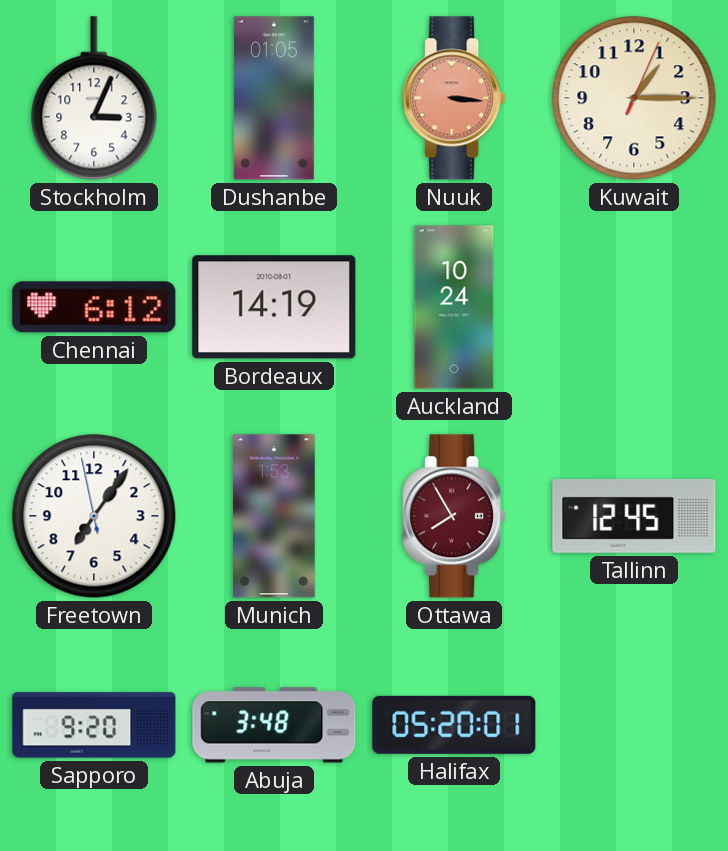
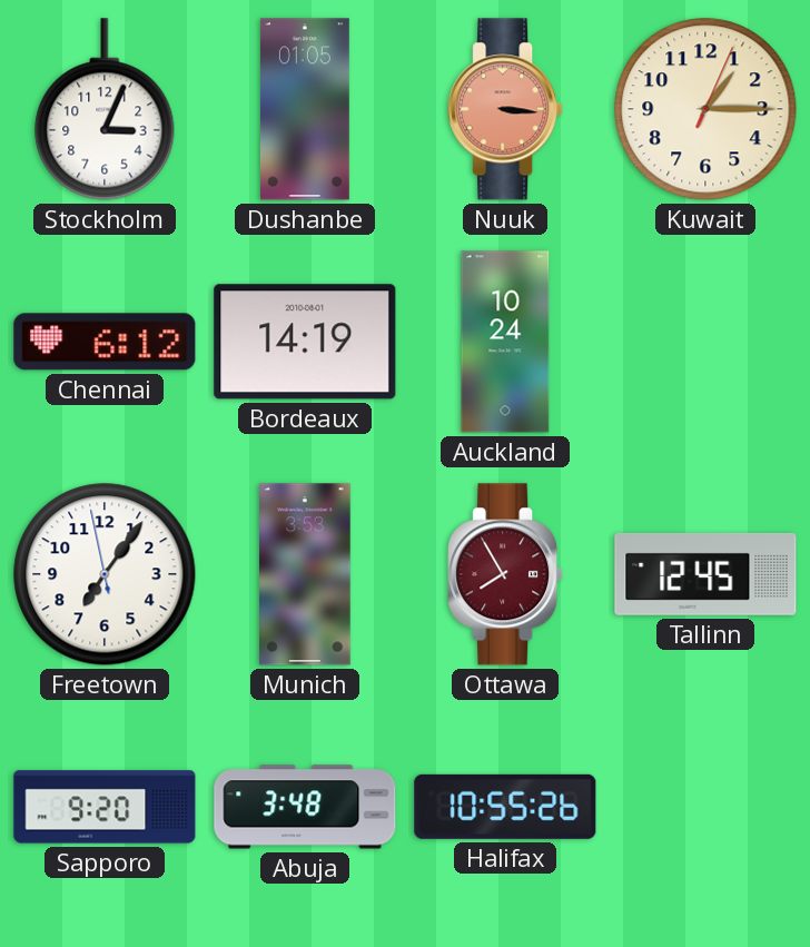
Munich: 1:53 -> 3:53
Halifax: 05:20 -> 10:55
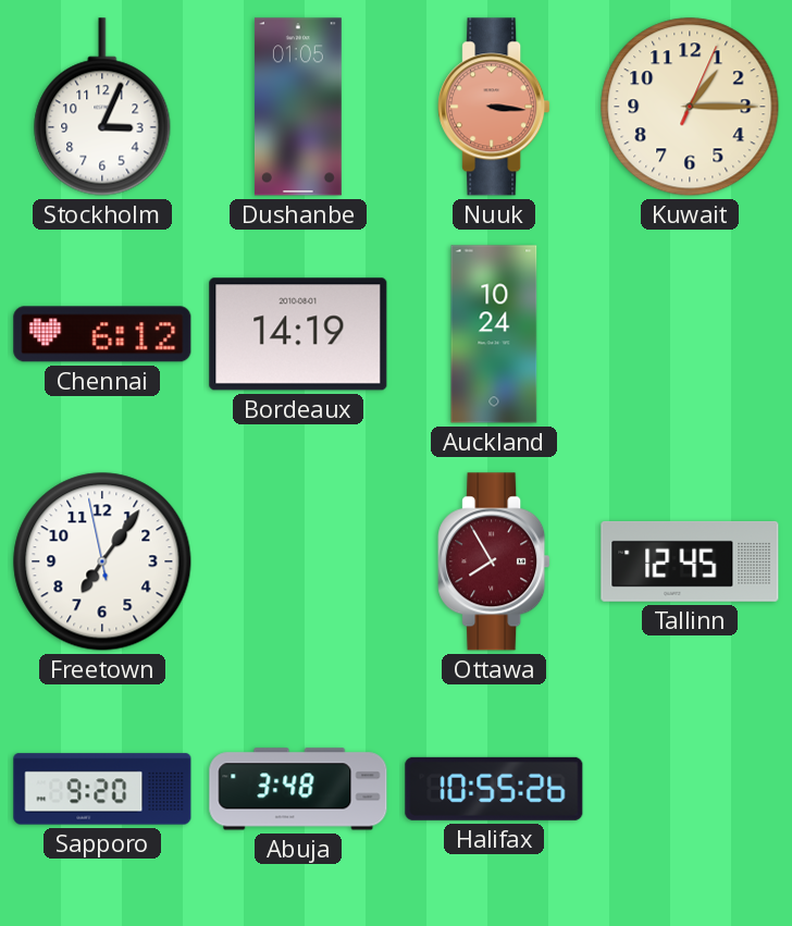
Munich: 3:53 -> none
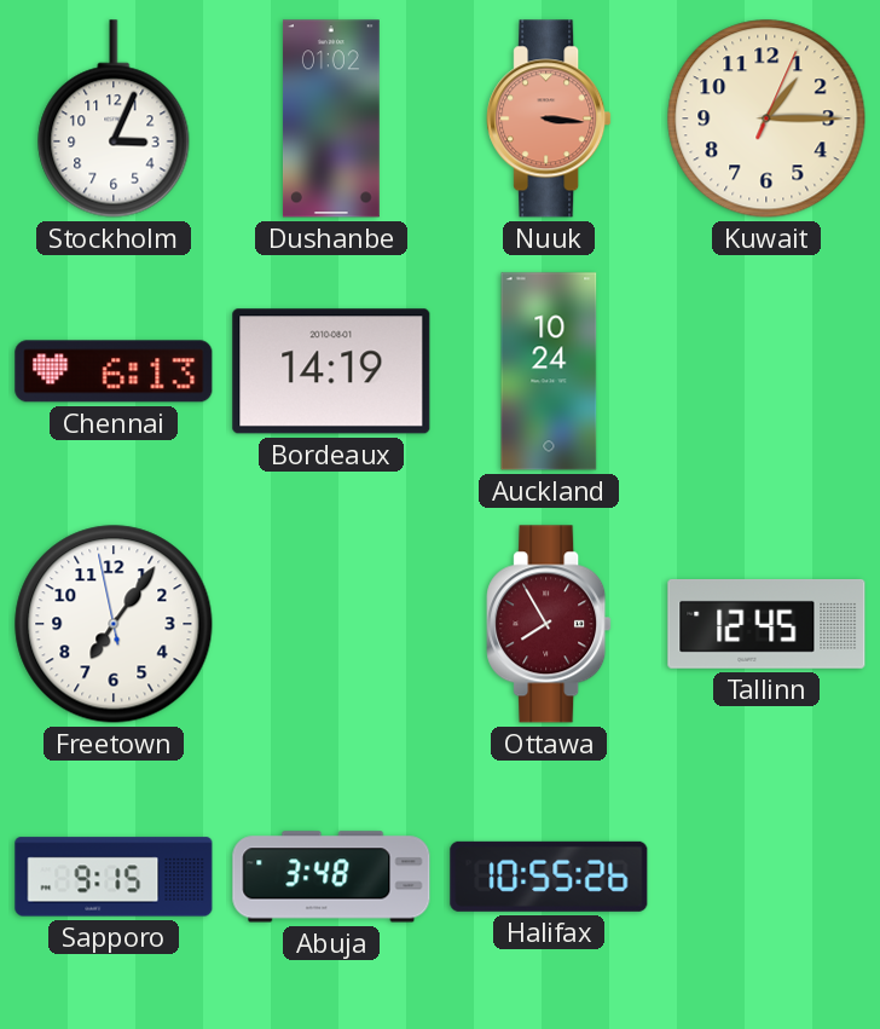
Dushanbe: 01:05 -> 01:02
Chennai: 6:12 -> 6:13
Sapporo: 9:20 -> 9:15
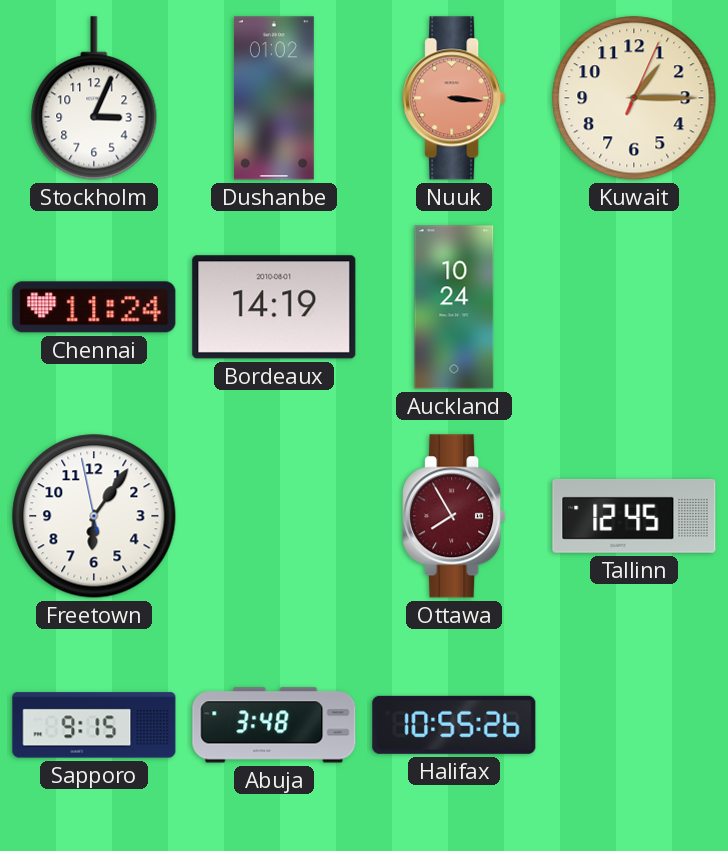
Chennai: 6:13 -> 11:24
Freetown: 7:05 -> 6:05
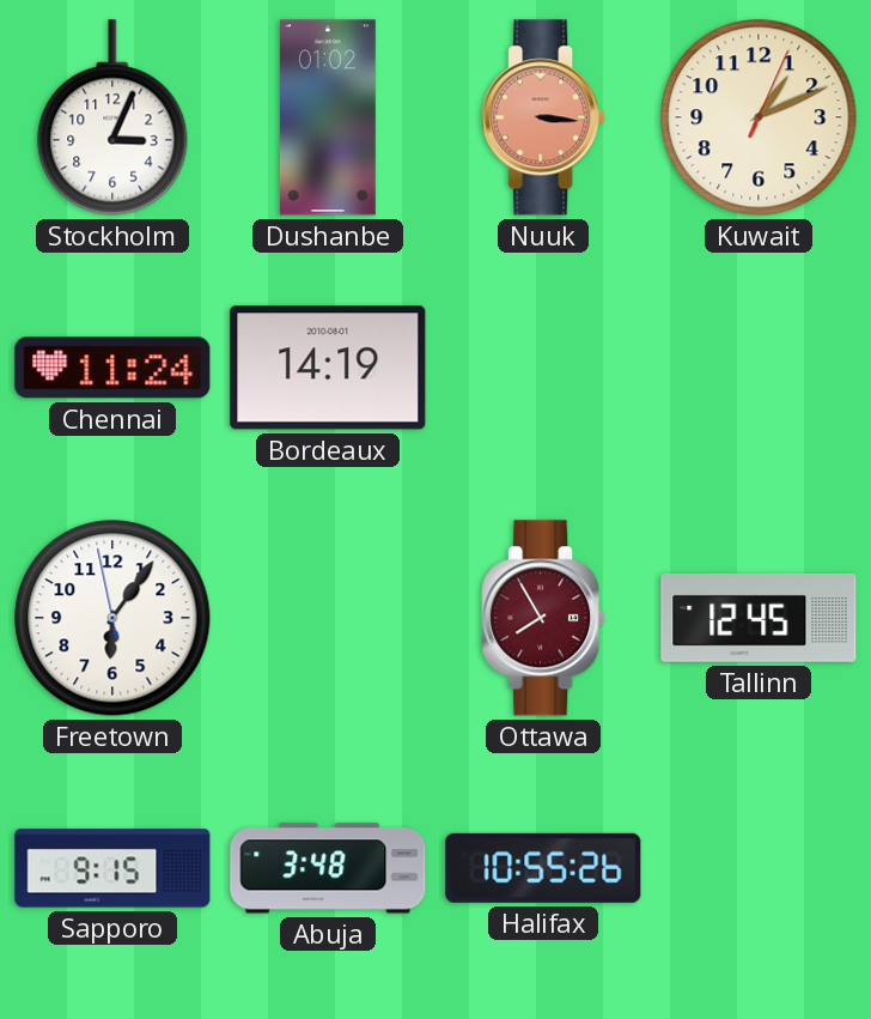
Kuwait: 1:15 -> 1:11
Auckland: 10:24 -> none
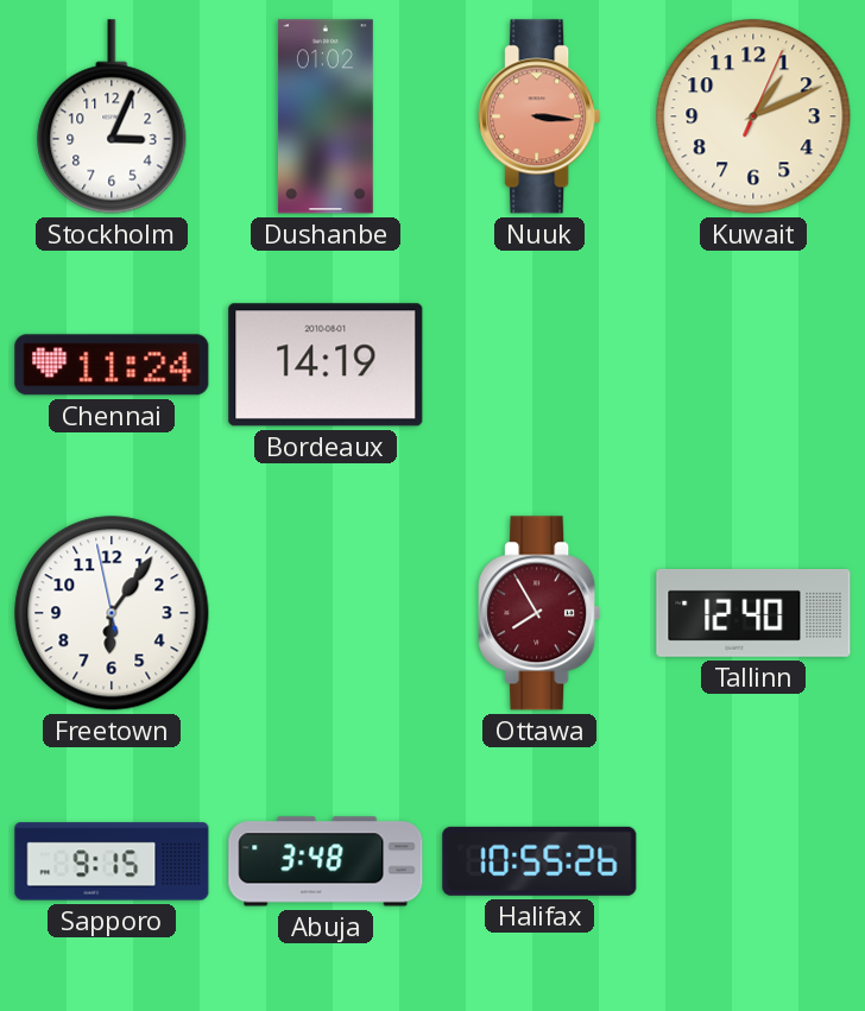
Tallinn: 12:45 -> 12:40
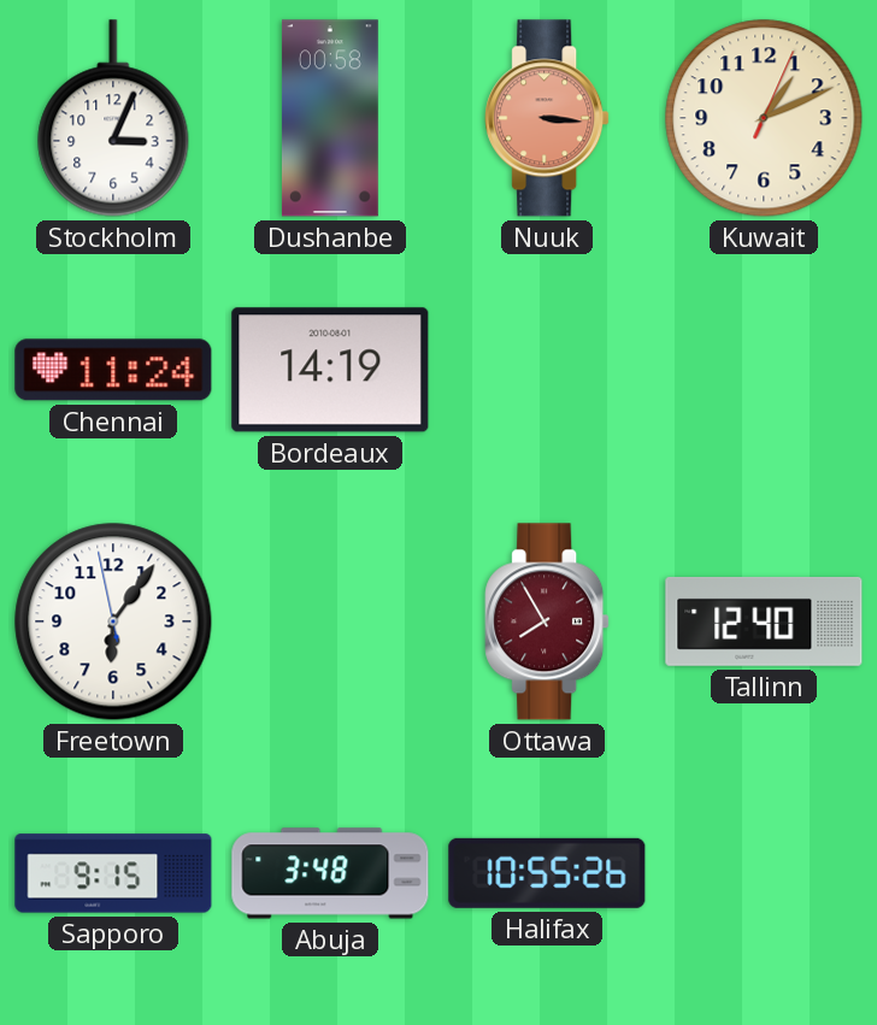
Dushanbe: 01:02 -> 00:58
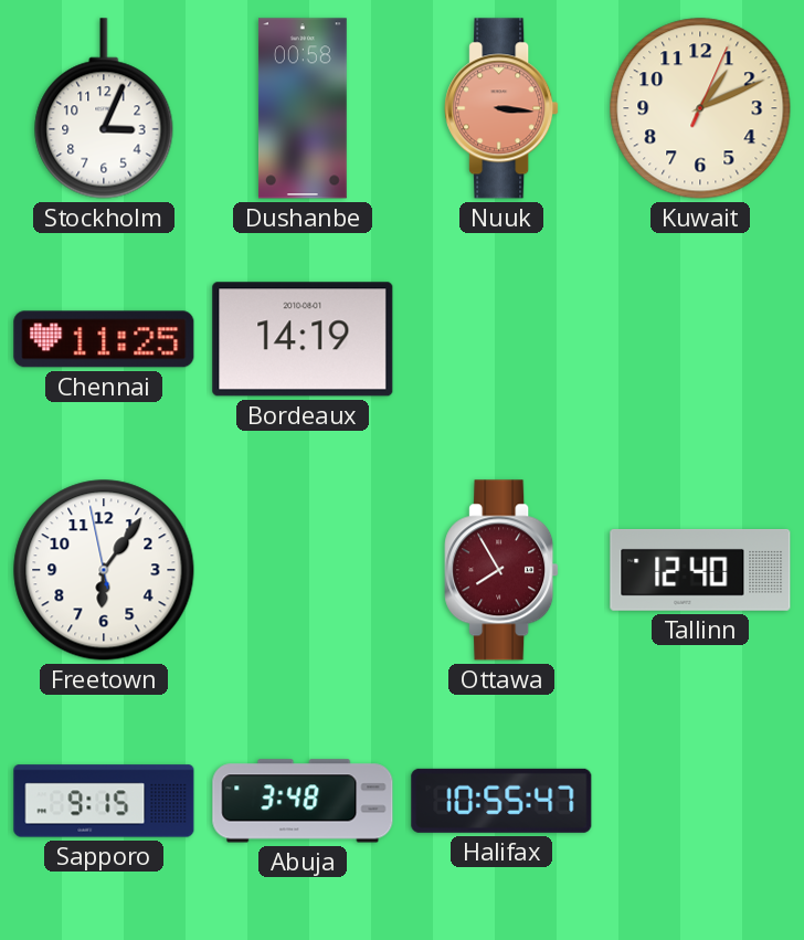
Chennai: 11:24 -> 11:25
Halifax: 10:55:26 -> 10:55:47
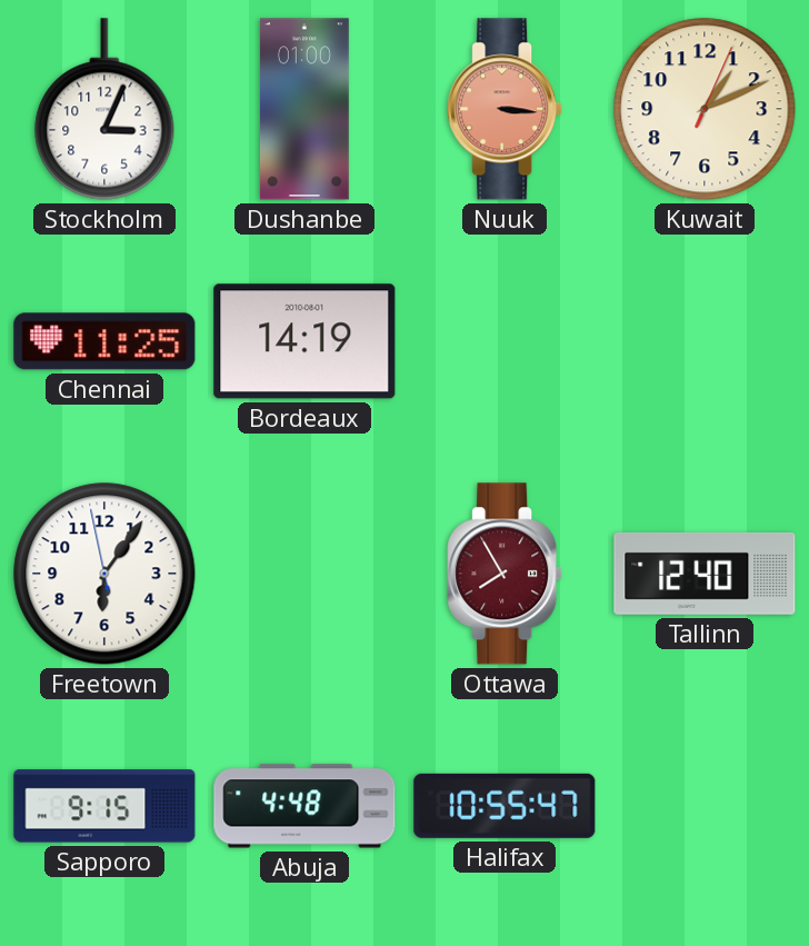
Dushanbe: 00:58 -> 01:00
Abuja: 3:48 -> 4:48
